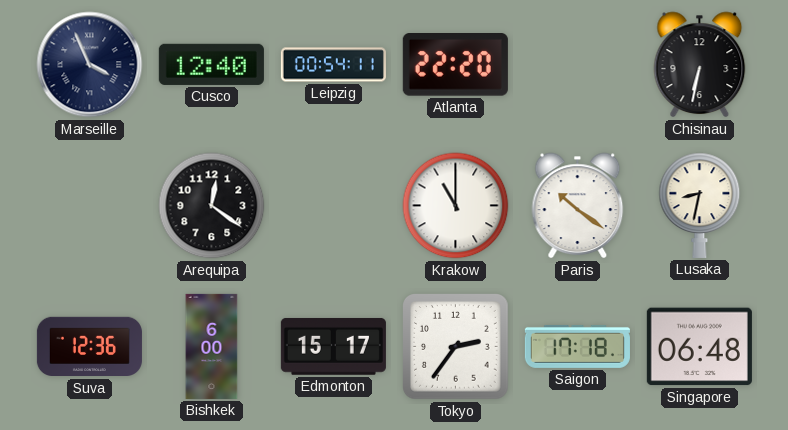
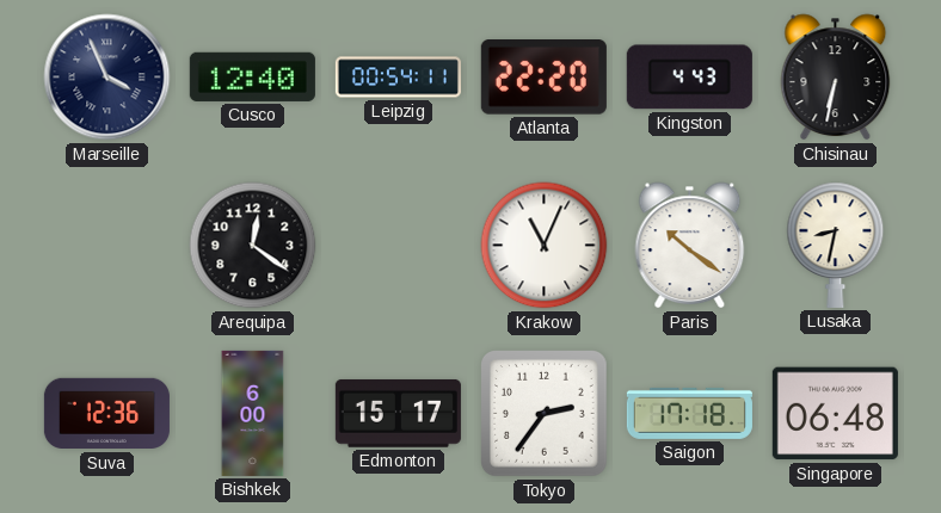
Kingston: none -> 4:43
Krakow: 11:00 -> 11:04
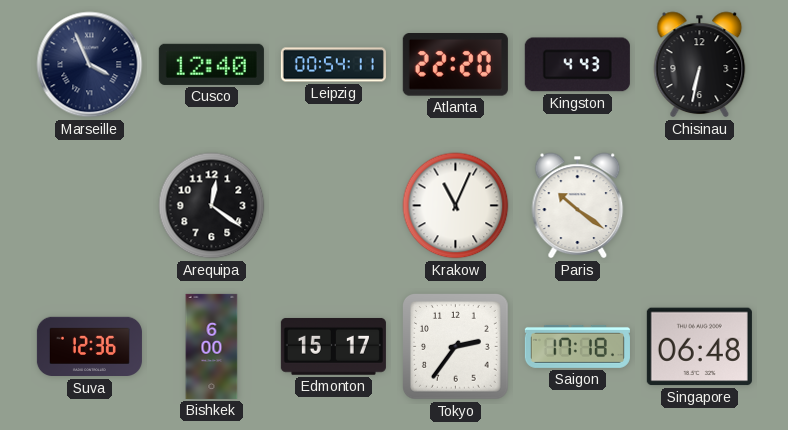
Lusaka: 8:32 -> none
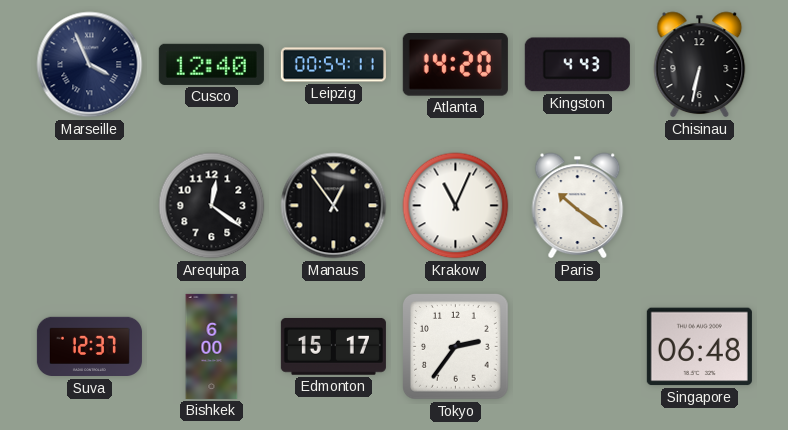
Atlanta: 22:20 -> 14:20
Manaus: none -> 12:54
Suva: 12:36 -> 12:37
Saigon: 17:18 -> none
